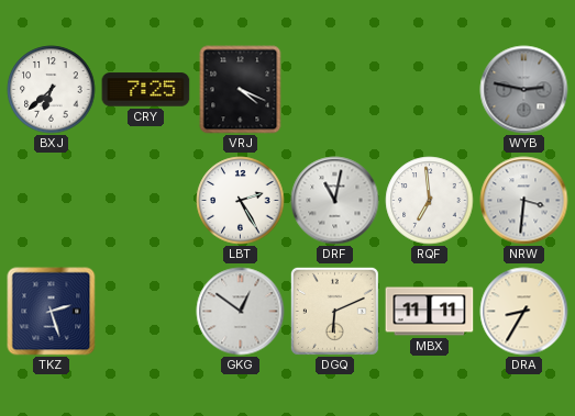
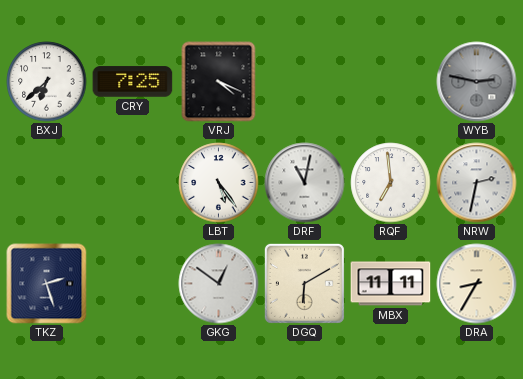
LBT: 2:25 -> 5:24
NRW: 3:31 -> 2:32
DGQ: 6:11 -> 6:10
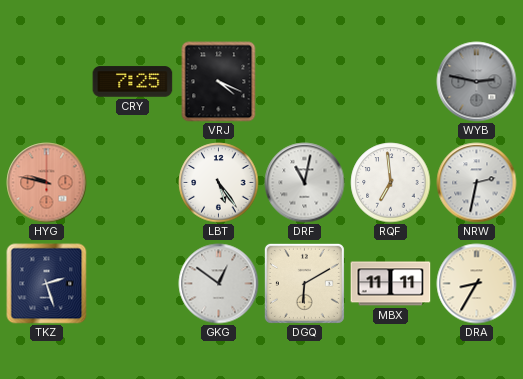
BXJ: 6:38 -> none
HYG: none -> 9:47
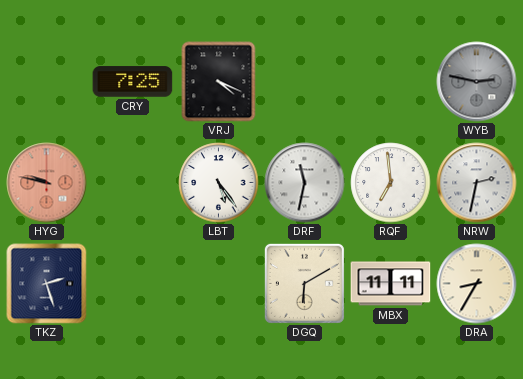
DRF: 11:02 -> 11:32
GKG: 12:51 -> none
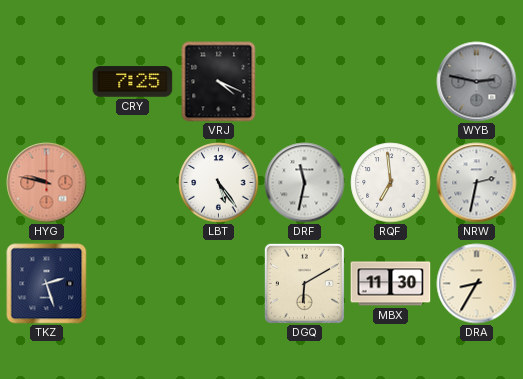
MBX: 11:11 -> 11:30
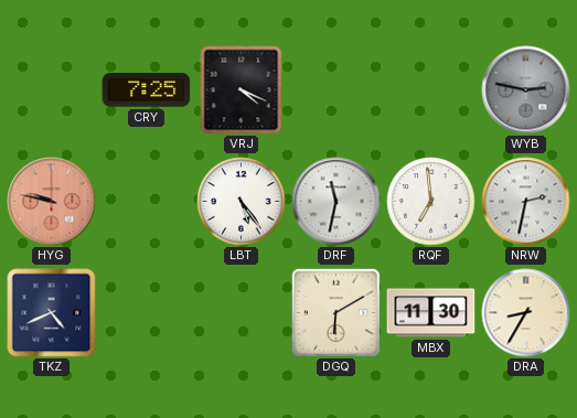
TKZ: 2:27 -> 4:41
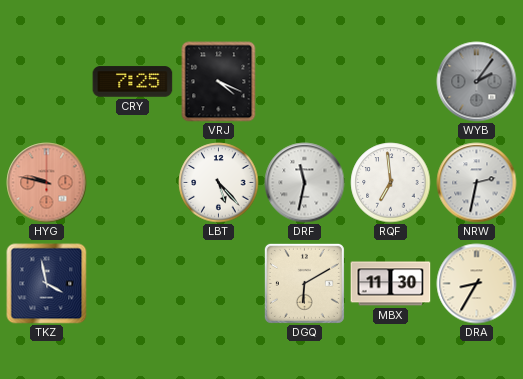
WYB: 2:47 -> 2:06
LBT: 5:24 -> 5:23
TKZ: 4:41 -> 3:58
